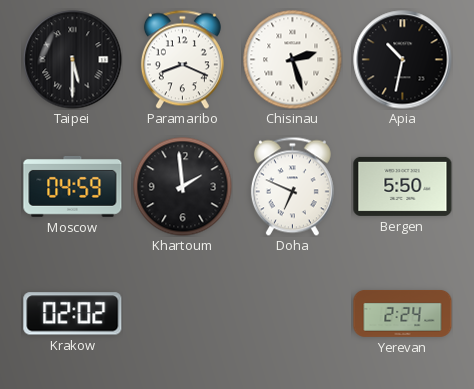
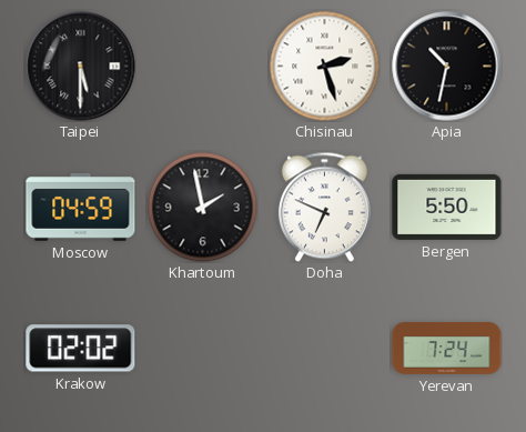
Paramaribo: 8:19 -> none
Khartoum: 1:59 -> 1:58
Yerevan: 2:24 -> 7:24
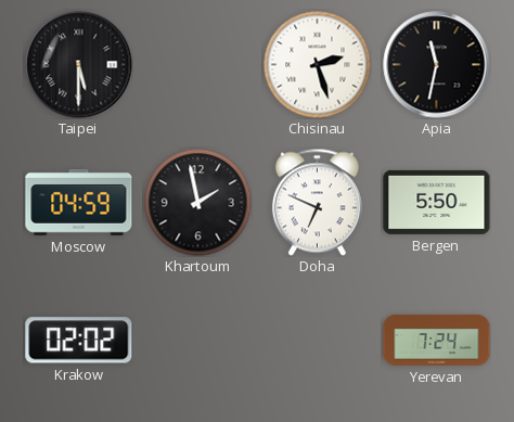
Apia: 10:32 -> 11:32
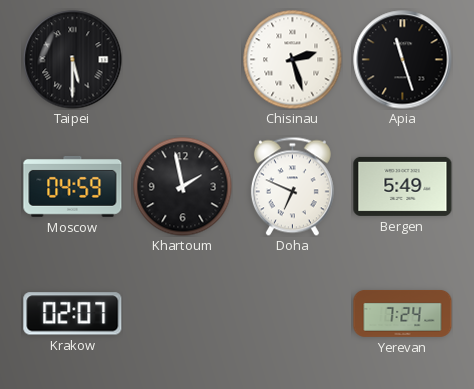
Apia: 11:32 -> 11:27
Bergen: 5:50 -> 5:49
Krakow: 02:02 -> 02:07
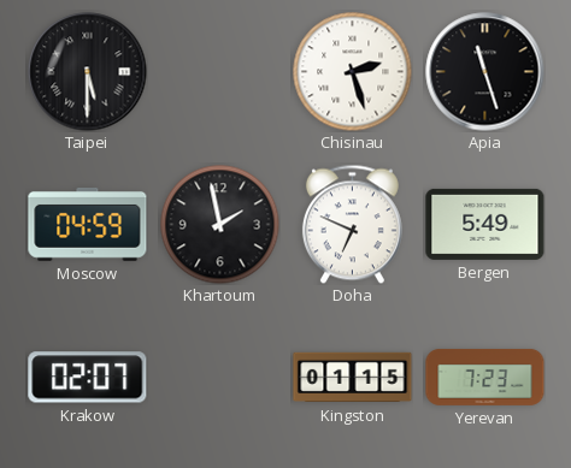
Kingston: none -> 01:15
Yerevan: 7:24 -> 7:23
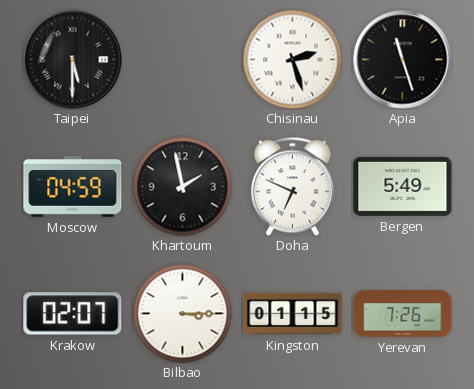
Bilbao: none -> 3:15
Yerevan: 7:23 -> 7:26
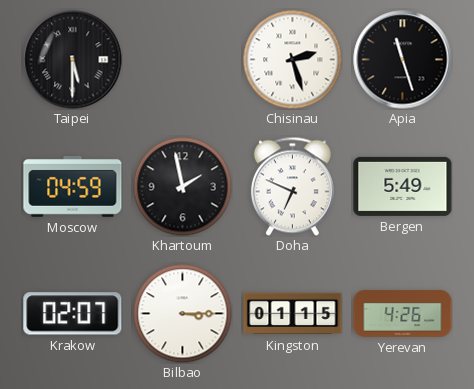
Yerevan: 7:26 -> 4:26
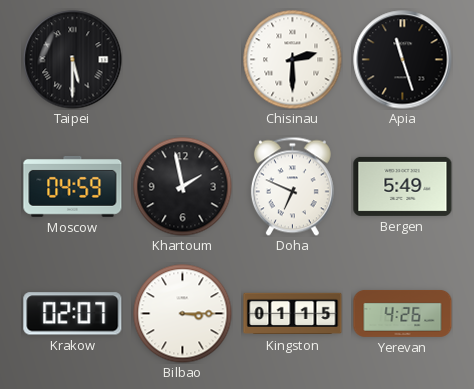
Chisinau: 2:27 -> 2:30
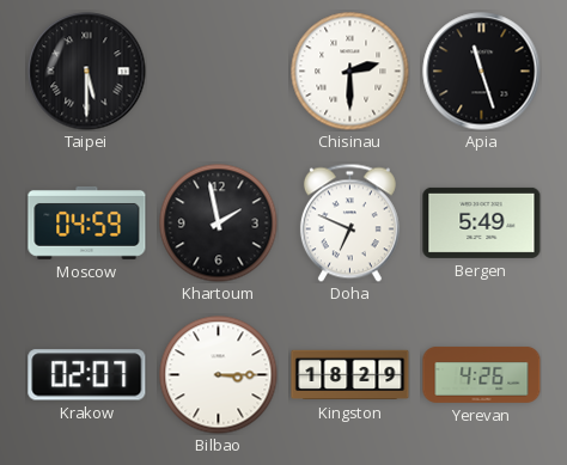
Kingston: 01:15 -> 18:29
